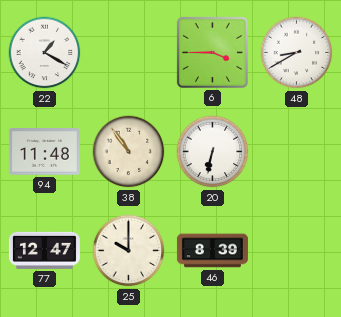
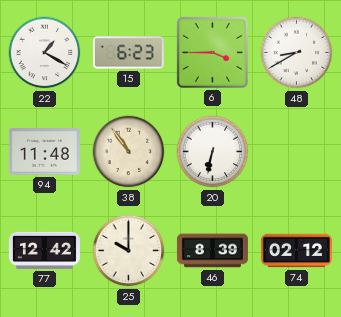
15: none -> 6:23
77: 12:47 -> 12:42
74: none -> 02:12
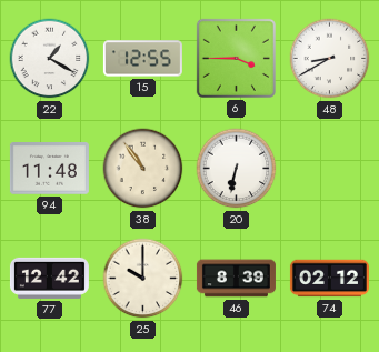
15: 6:23 -> 12:55
